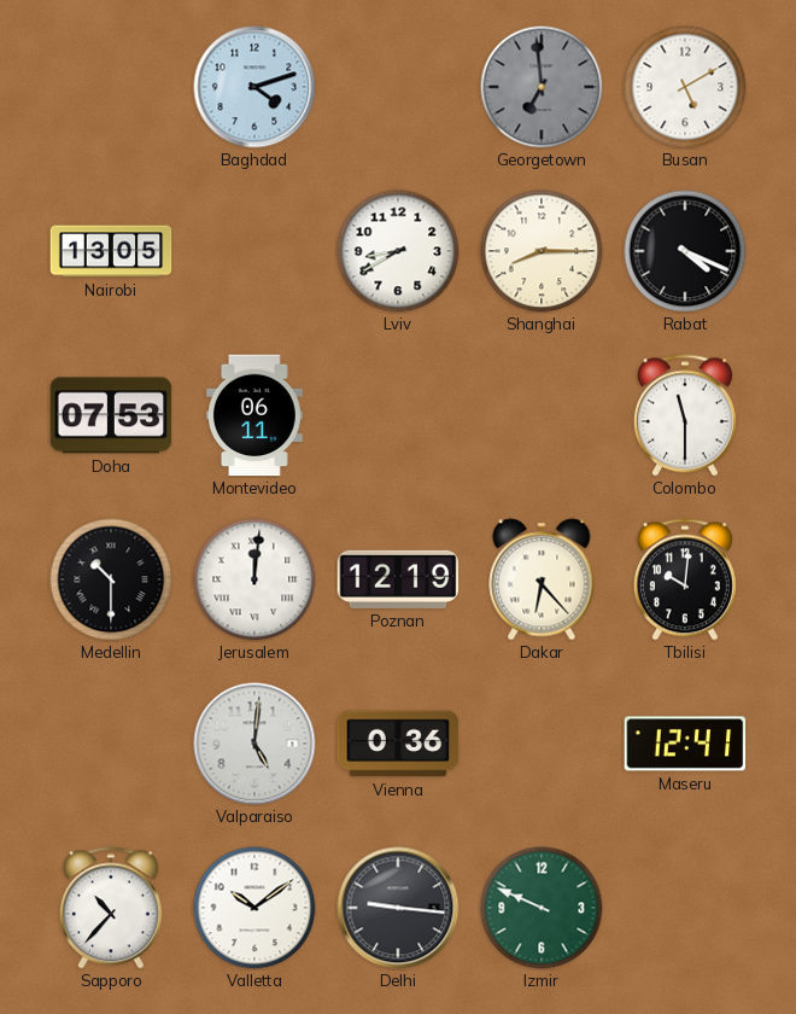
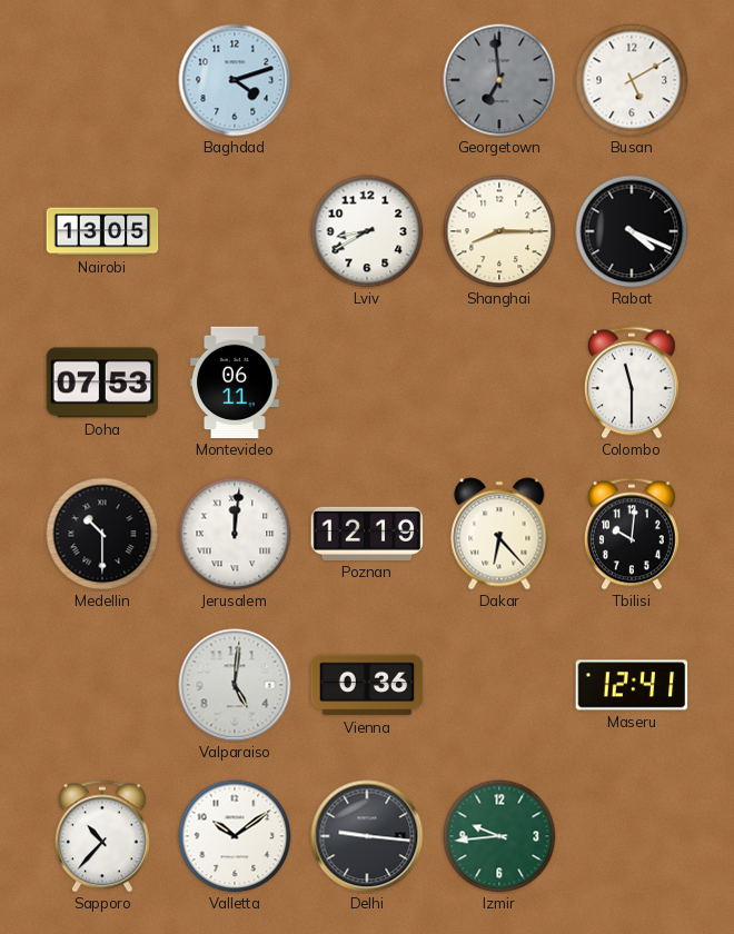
Izmir: 9:49 -> 9:44
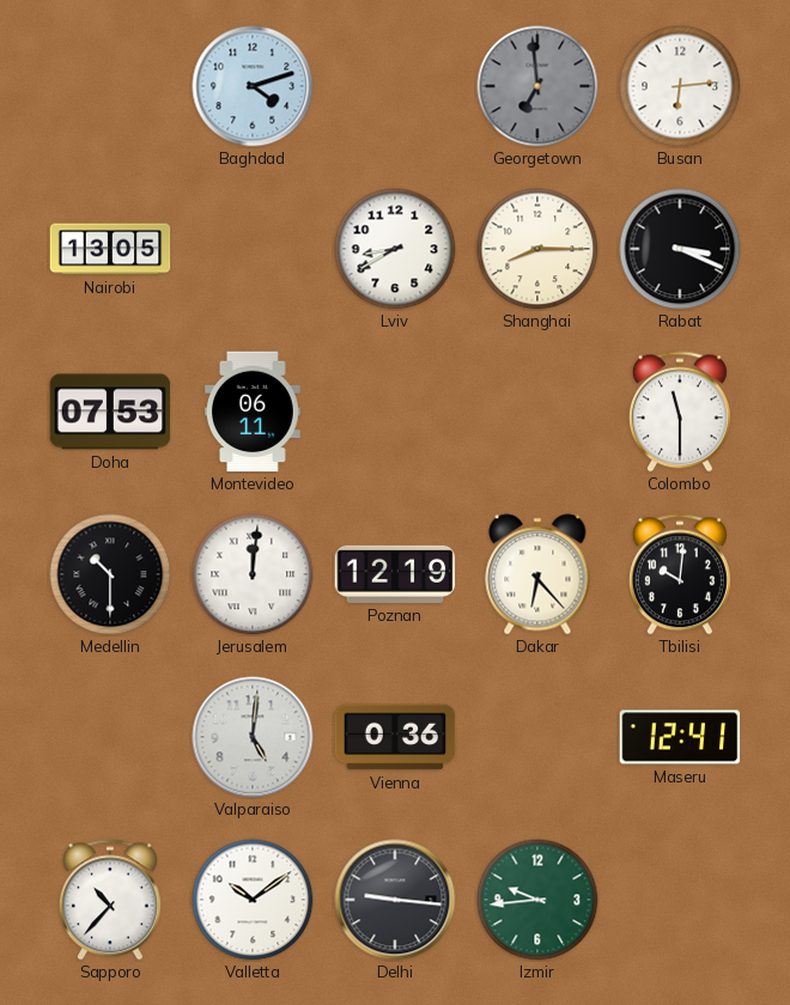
Busan: 5:10 -> 6:14
Rabat: 4:19 -> 3:19
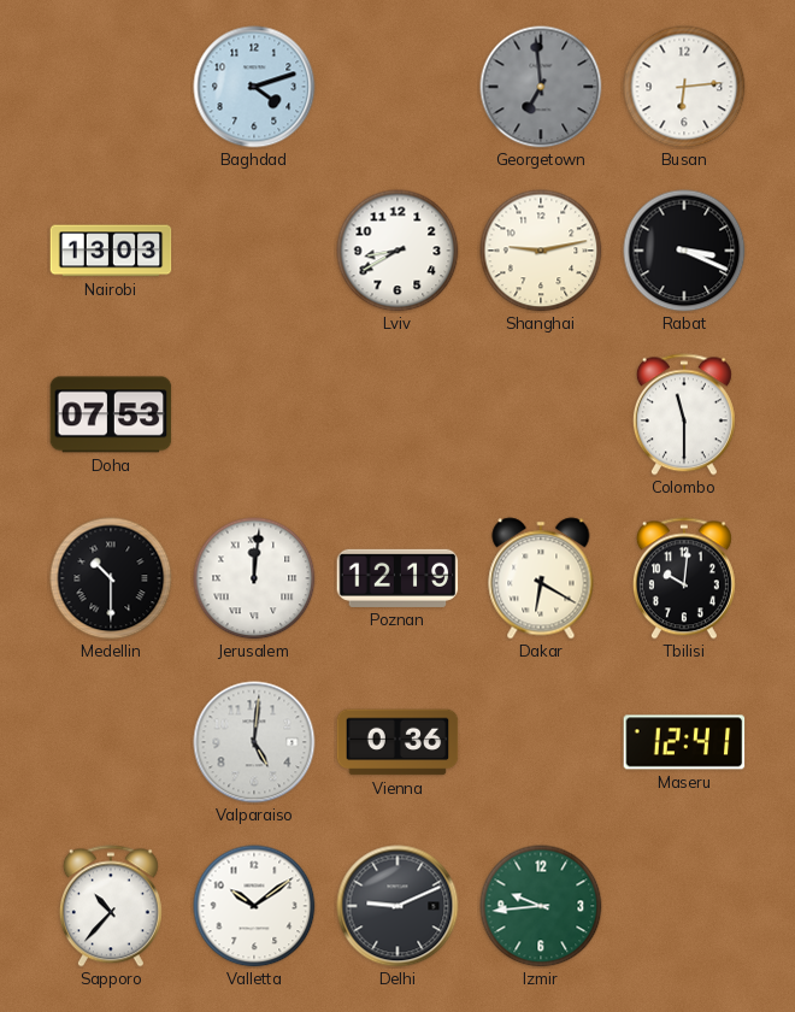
Nairobi: 13:05 -> 13:03
Shanghai: 8:15 -> 9:13
Montevideo: 06:11 -> none
Dakar: 6:23 -> 6:20
Delhi: 9:16 -> 9:11
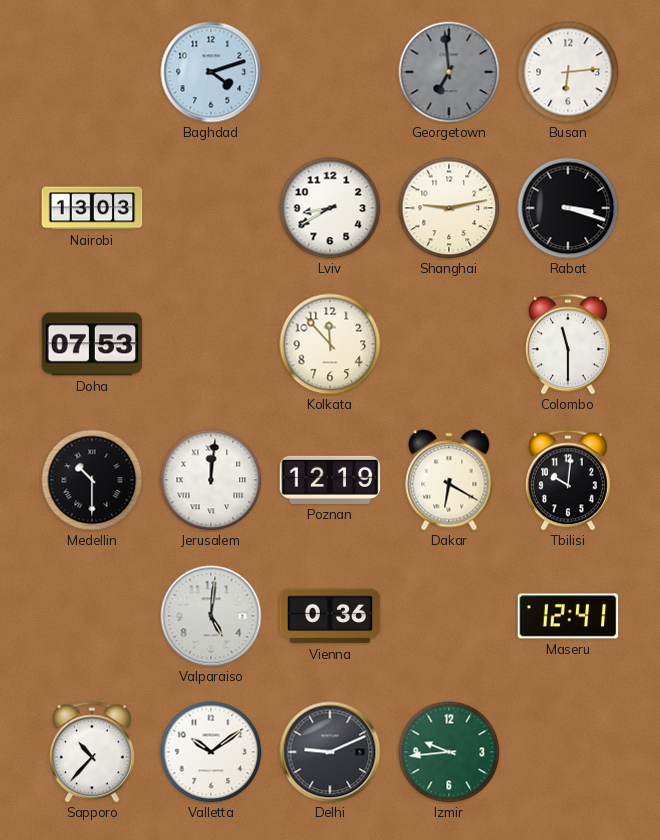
Rabat: 3:19 -> 3:18
Kolkata: none -> 11:53
